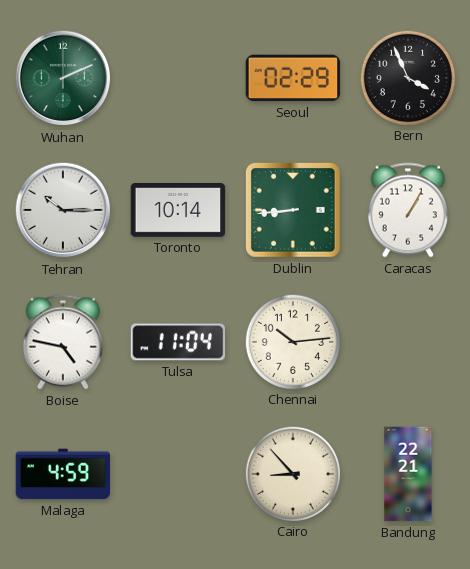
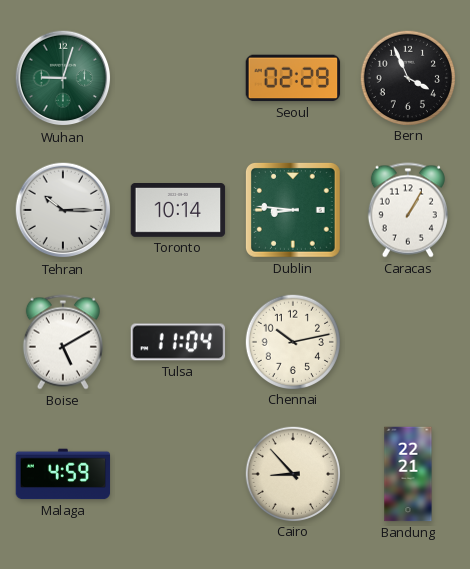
Wuhan: 2:11 -> 9:03
Dublin: 8:44 -> 8:46
Boise: 4:47 -> 5:10
Chennai: 10:14 -> 10:13
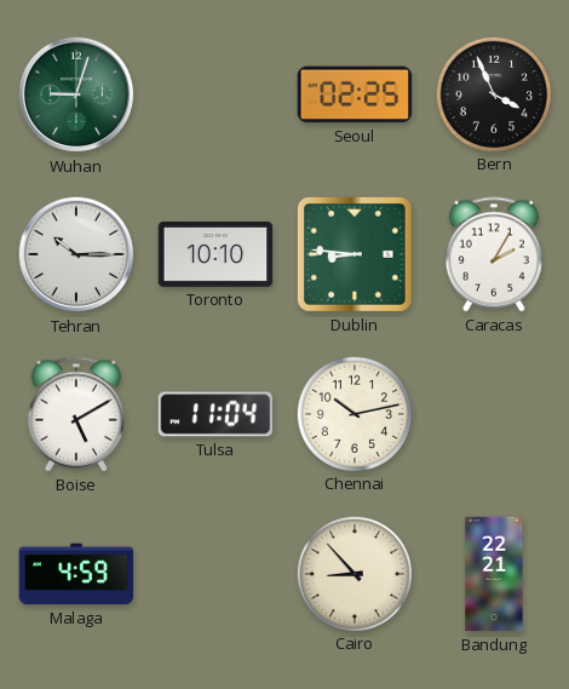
Seoul: 02:29 -> 02:25
Toronto: 10:14 -> 10:10
Caracas: 1:05 -> 2:05
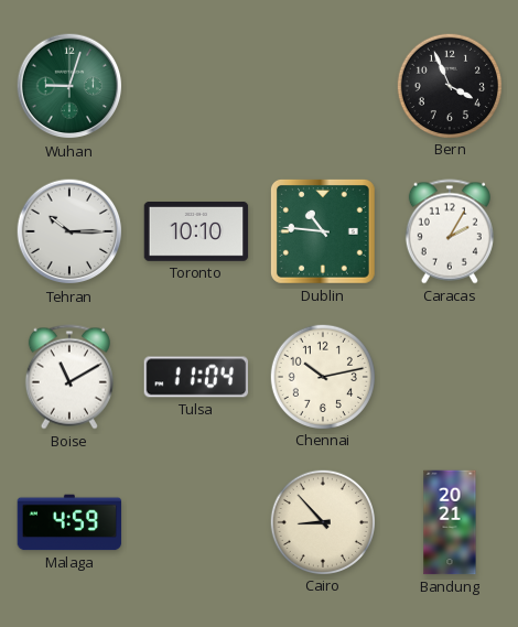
Seoul: 02:25 -> none
Dublin: 8:46 -> 10:46
Boise: 5:10 -> 11:10
Bandung: 22:21 -> 20:21
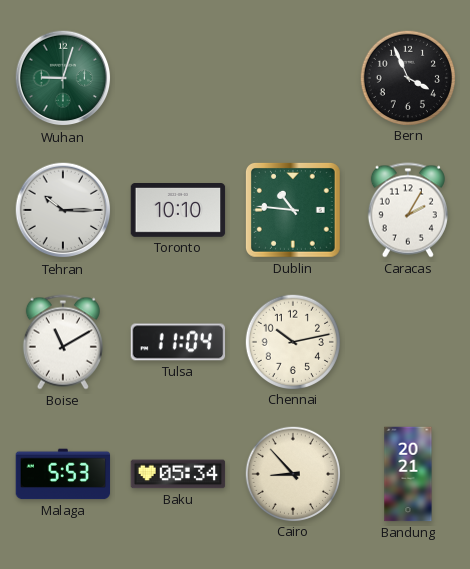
Malaga: 4:59 -> 5:53
Baku: none -> 05:34
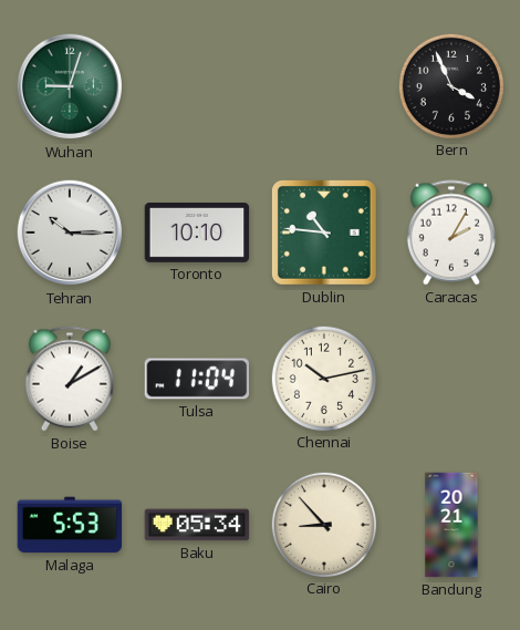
Boise: 11:10 -> 1:10
